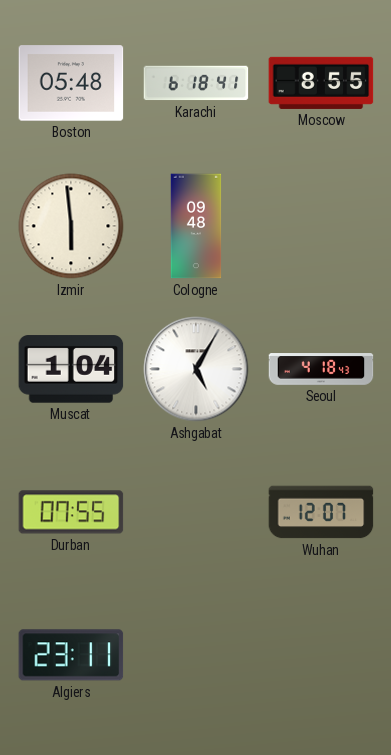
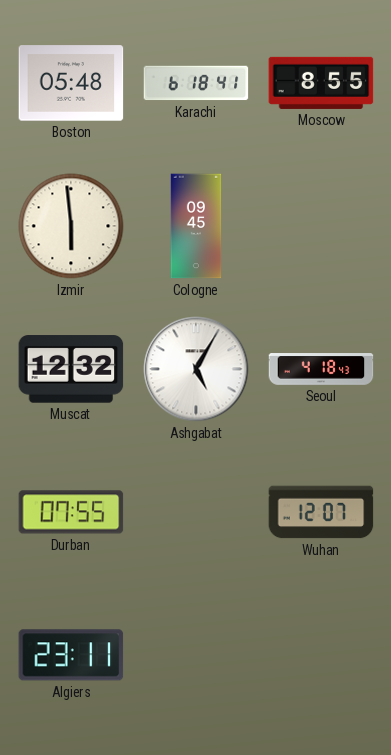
Cologne: 09:48 -> 09:45
Muscat: 1:04 -> 12:32
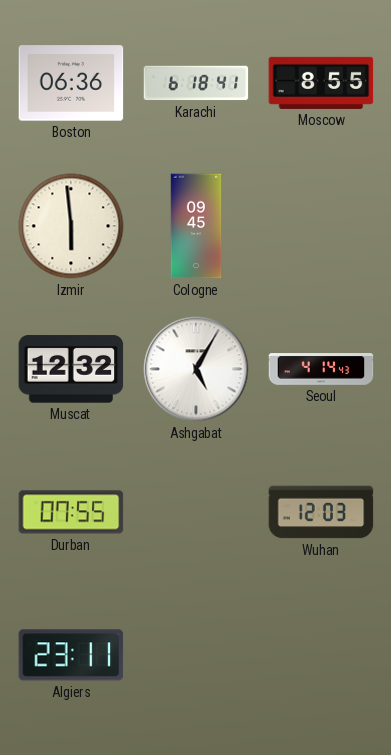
Boston: 05:48 -> 06:36
Seoul: 4:18 -> 4:14
Wuhan: 12:07 -> 12:03
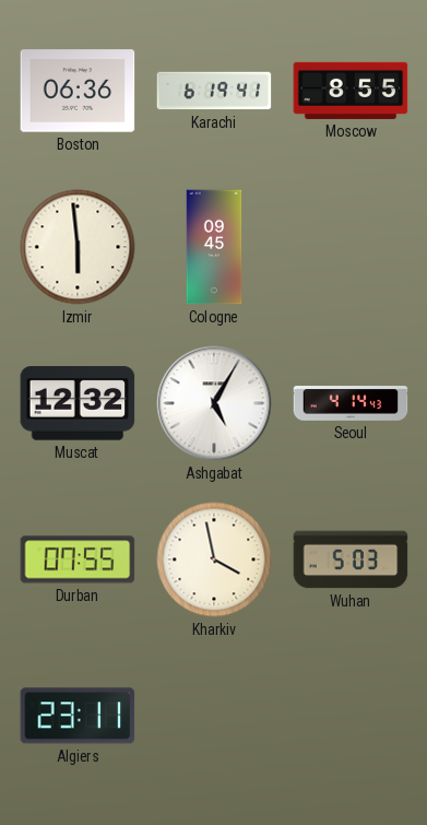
Karachi: 6:18 -> 6:19
Kharkiv: none -> 3:58
Wuhan: 12:03 -> 5:03
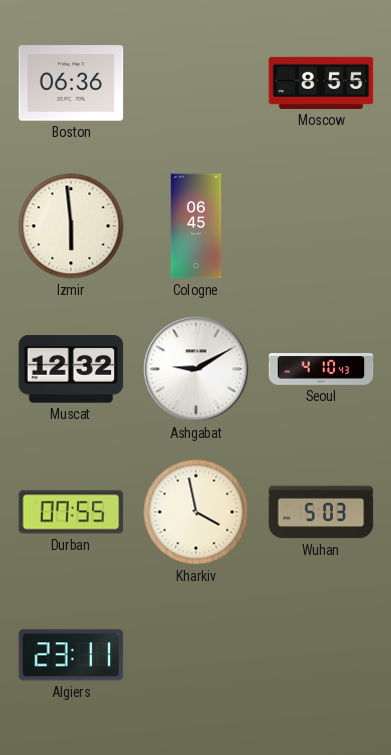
Karachi: 6:19 -> none
Cologne: 09:45 -> 06:45
Ashgabat: 5:05 -> 9:10
Seoul: 4:14 -> 4:10
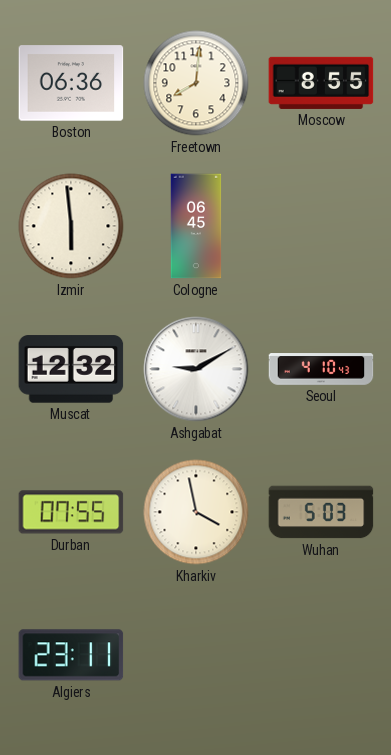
Freetown: none -> 8:01
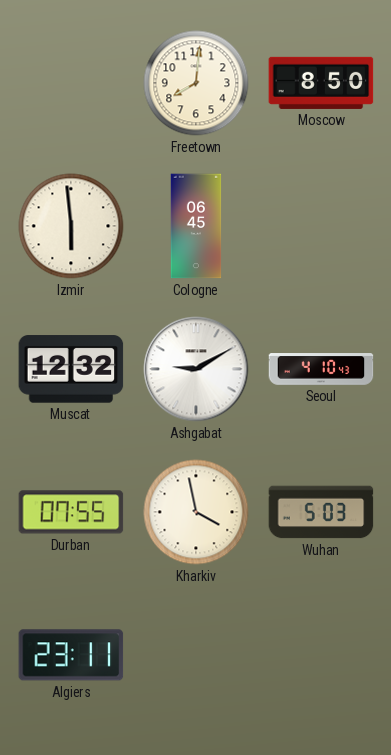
Boston: 06:36 -> none
Moscow: 8:55 -> 8:50
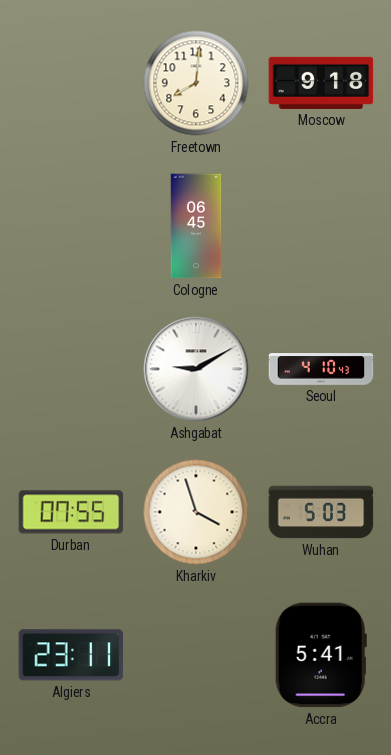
Moscow: 8:50 -> 9:18
Izmir: 5:59 -> none
Muscat: 12:32 -> none
Kharkiv: 3:58 -> 3:57
Accra: none -> 5:41
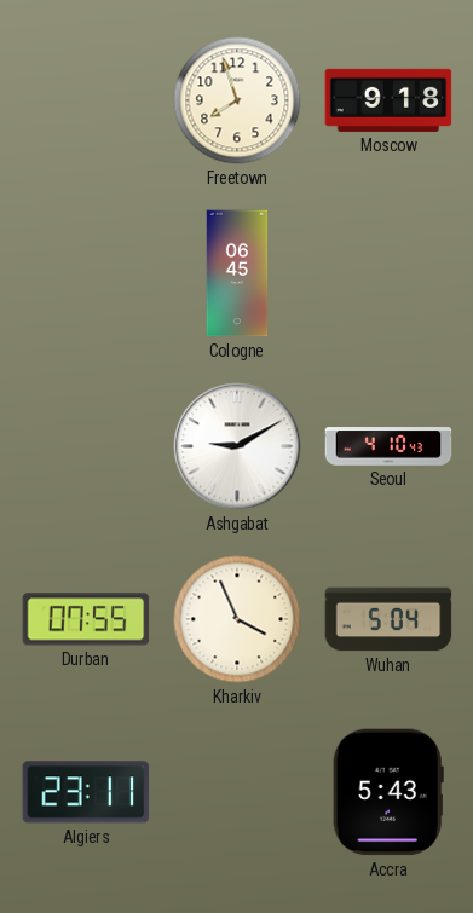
Freetown: 8:01 -> 7:57
Kharkiv: 3:57 -> 3:56
Wuhan: 5:03 -> 5:04
Accra: 5:41 -> 5:43
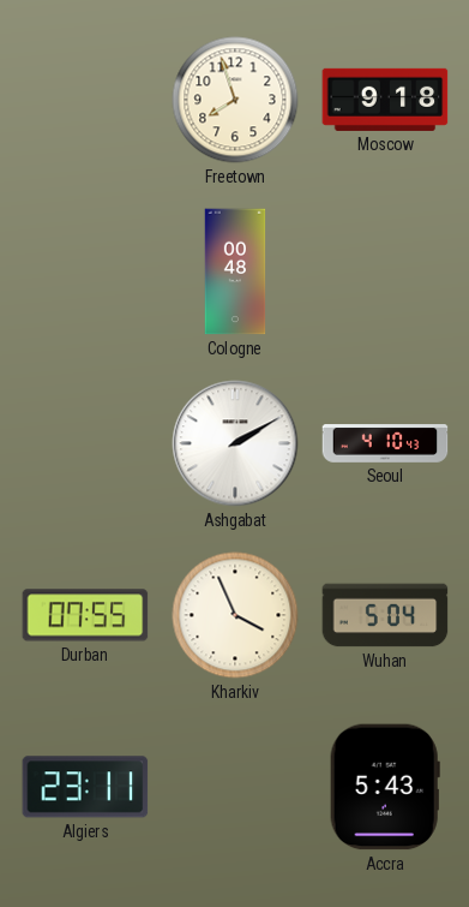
Cologne: 06:45 -> 00:48
Ashgabat: 9:10 -> 2:10
